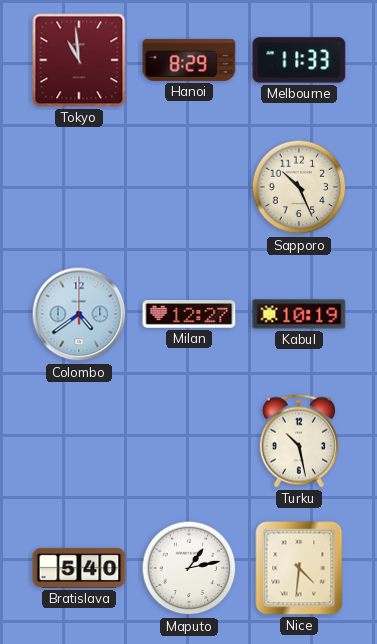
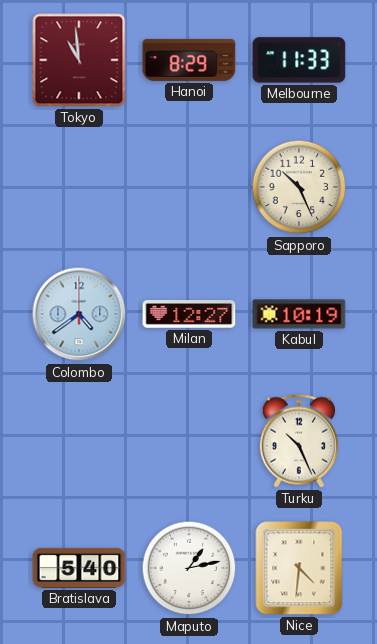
Turku: 10:28 -> 10:26
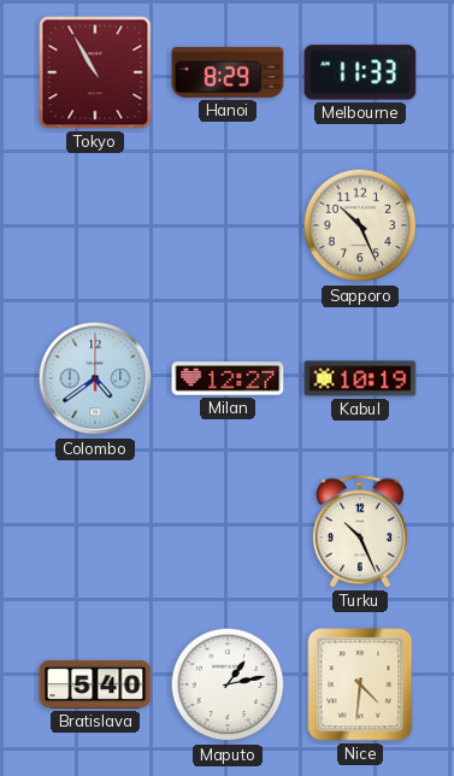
Tokyo: 10:59 -> 10:55
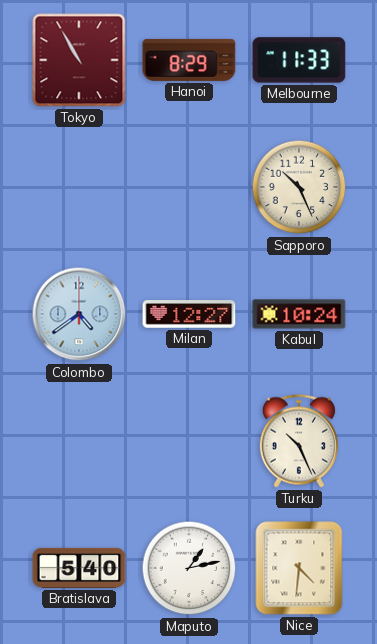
Kabul: 10:19 -> 10:24
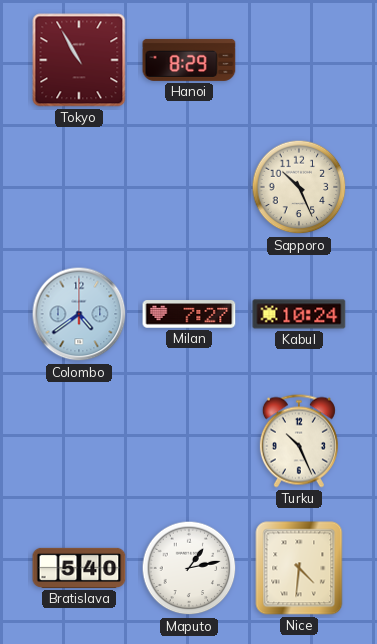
Melbourne: 11:33 -> none
Milan: 12:27 -> 7:27
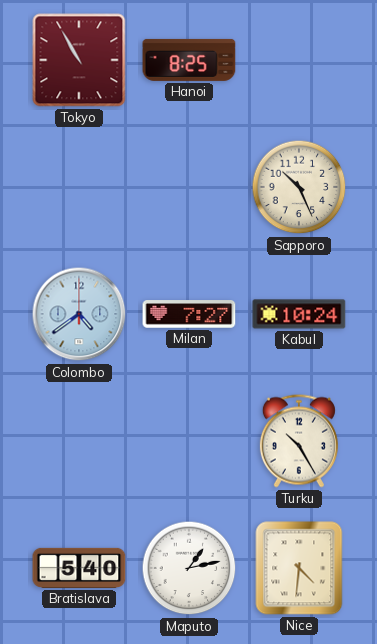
Hanoi: 8:29 -> 8:25
Turku: 10:26 -> 10:25
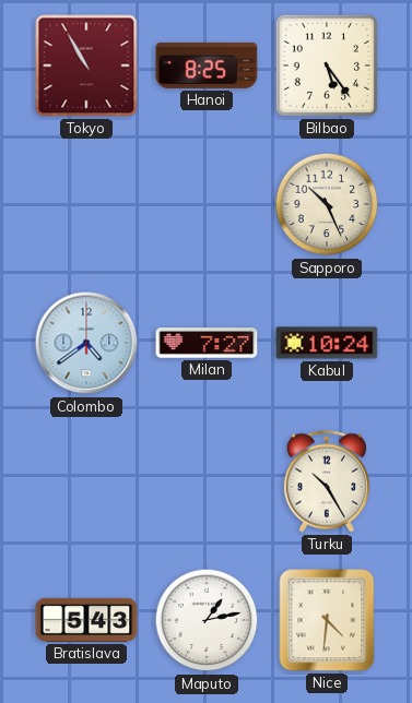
Bilbao: none -> 5:24
Bratislava: 5:40 -> 5:43
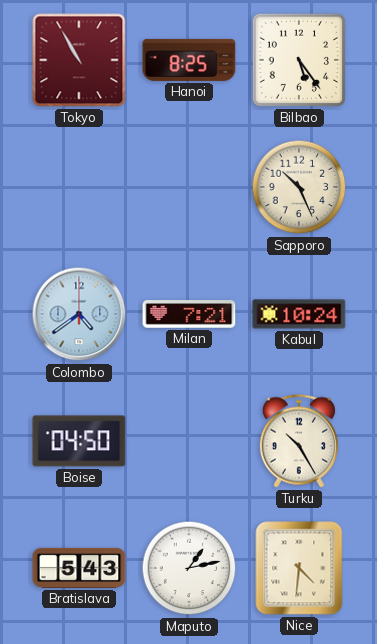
Milan: 7:27 -> 7:21
Boise: none -> 04:50
